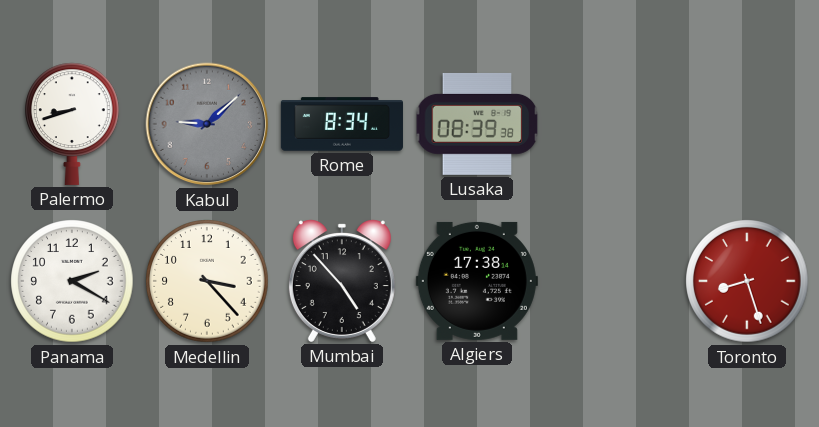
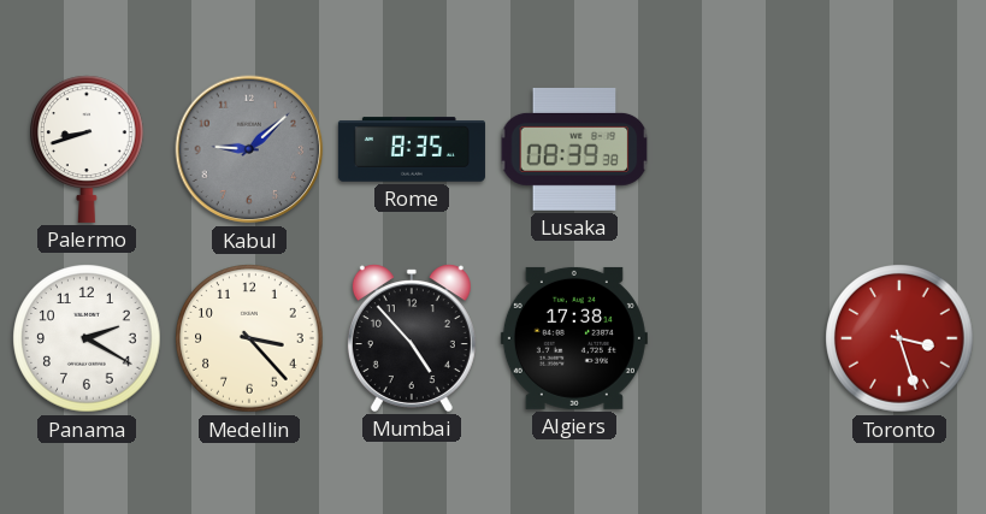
Rome: 8:34 -> 8:35
Toronto: 8:27 -> 3:27
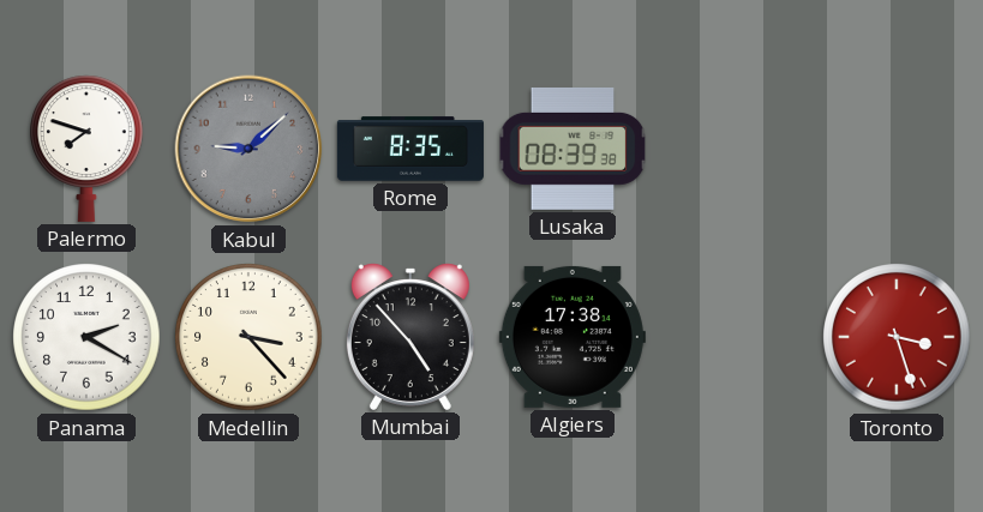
Palermo: 8:42 -> 7:48
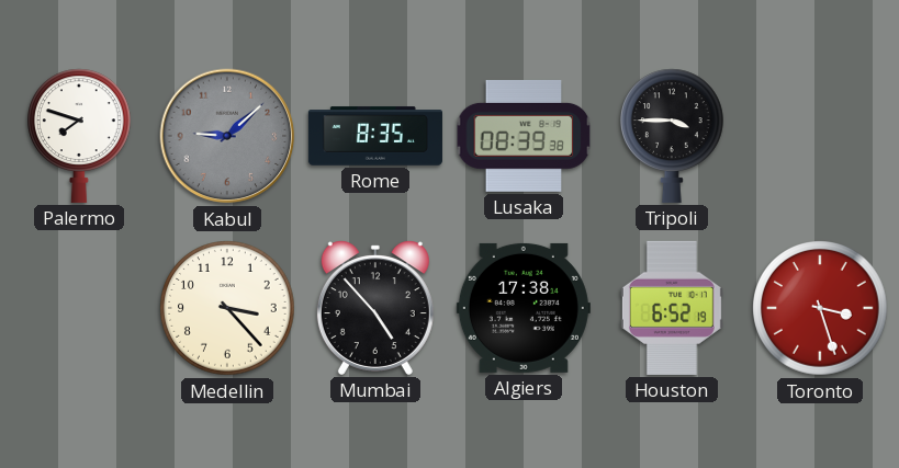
Tripoli: none -> 3:45
Panama: 2:20 -> none
Houston: none -> 6:52
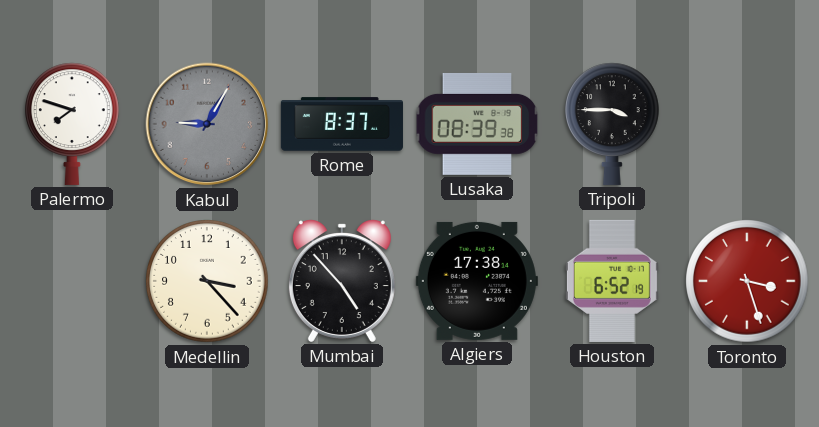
Kabul: 9:08 -> 9:05
Rome: 8:35 -> 8:37
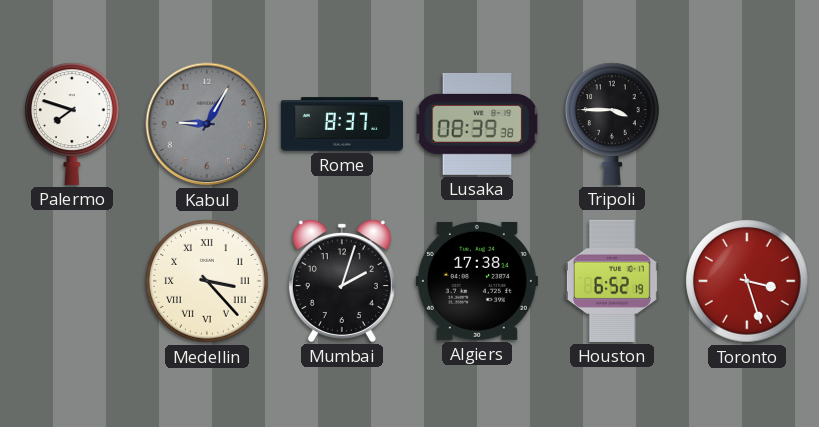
Medellin numerals: Arabic -> Roman
Mumbai: 4:53 -> 2:03
